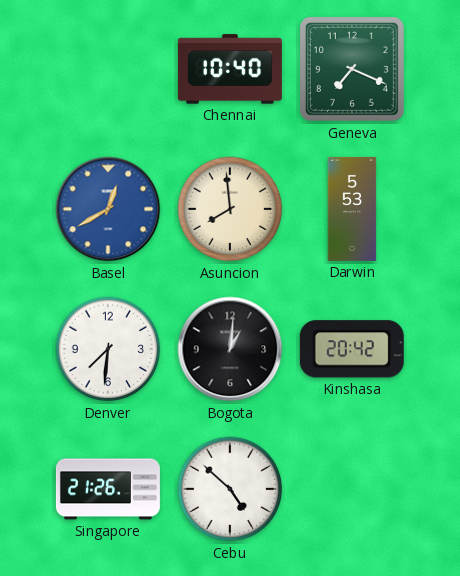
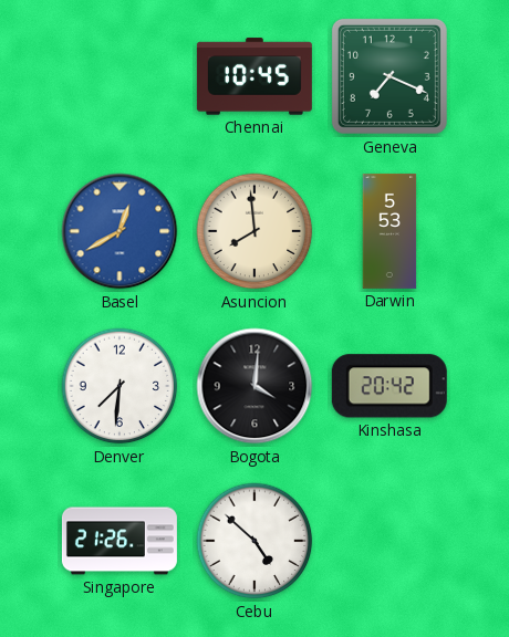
Chennai: 10:40 -> 10:45
Bogota: 1:01 -> 4:01
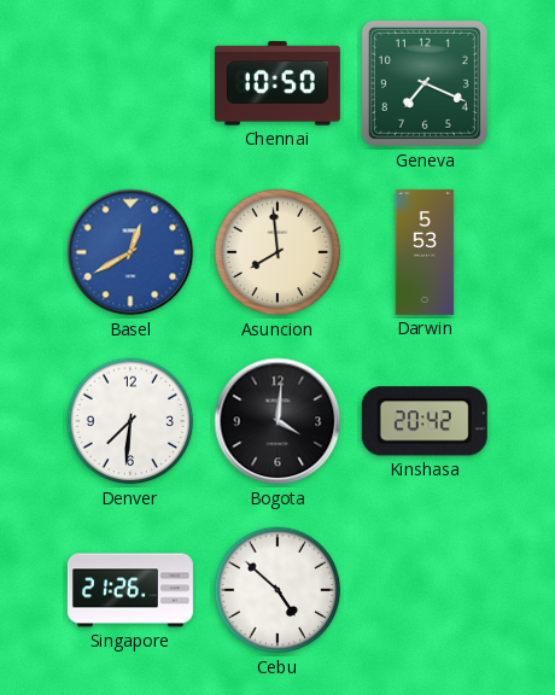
Chennai: 10:45 -> 10:50
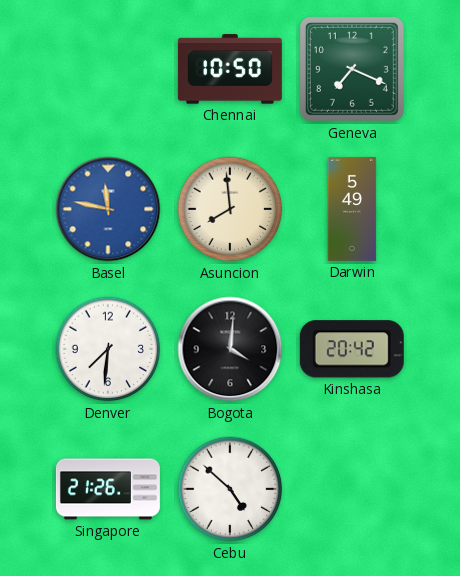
Basel: 12:40 -> 11:47
Darwin: 5:53 -> 5:49
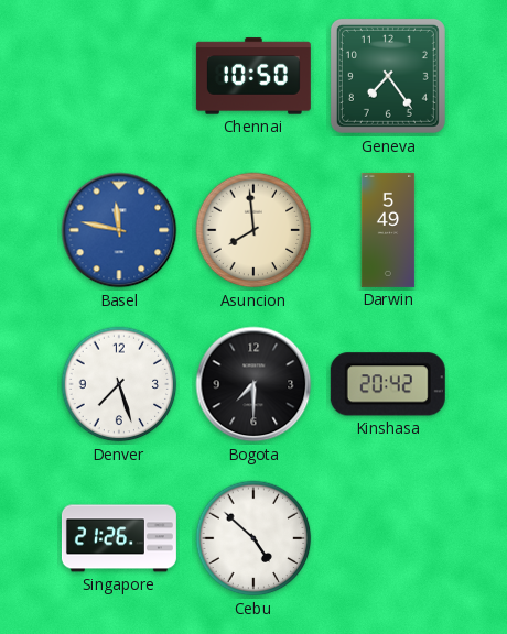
Geneva: 7:19 -> 7:24
Denver: 7:31 -> 7:27
Bogota: 4:01 -> 7:30
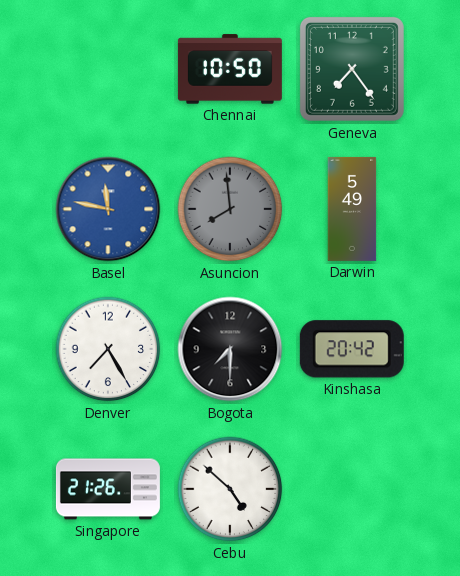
Asuncion dial: cream -> grey
Denver: 7:27 -> 7:25
